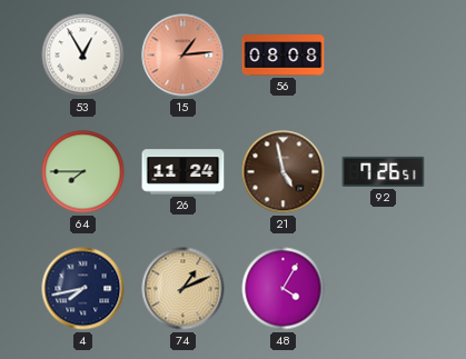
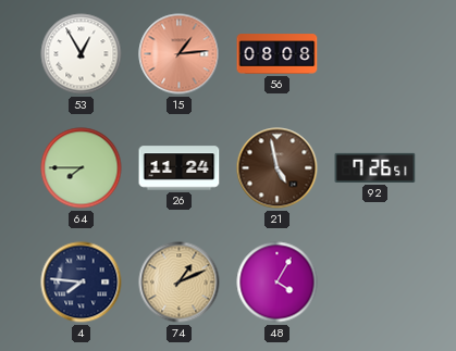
4: 7:43 -> 7:46
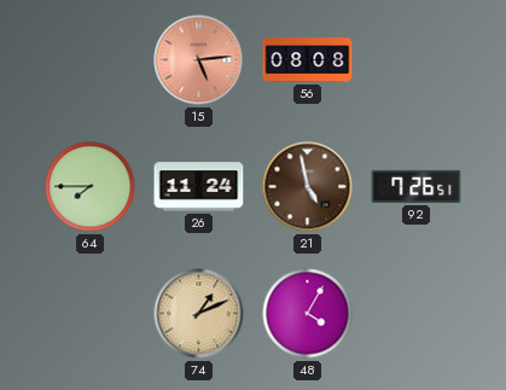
53: 12:55 -> none
15: 1:14 -> 5:14
4: 7:46 -> none
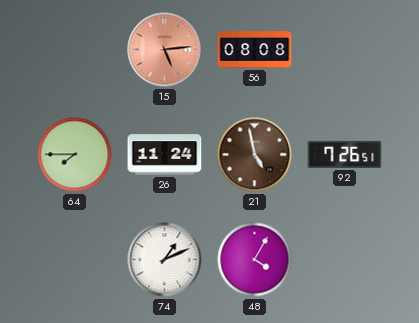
74 dial: champagne -> white
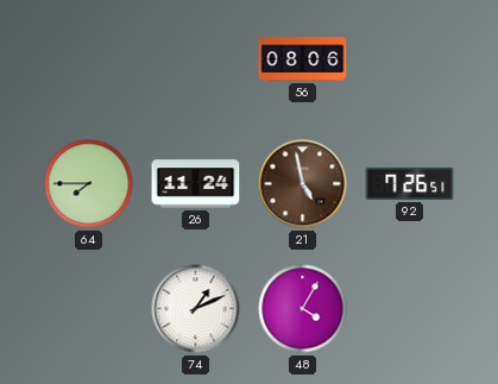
15: 5:14 -> none
56: 08:08 -> 08:06
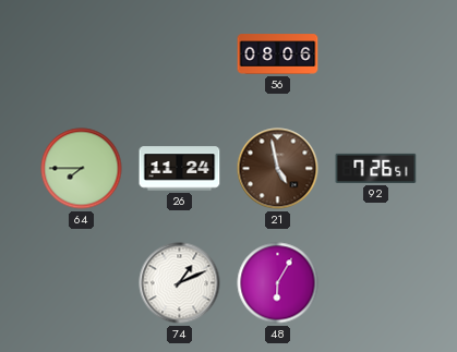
48: 4:05 -> 6:05
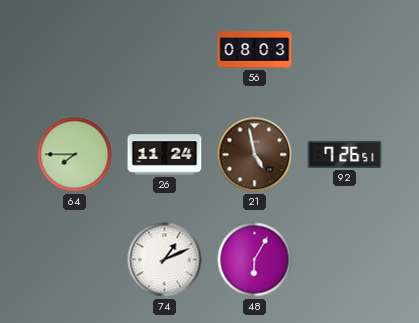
56: 08:06 -> 08:03
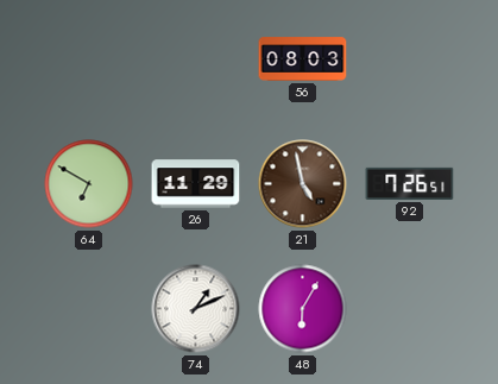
64: 7:45 -> 6:50
26: 11:24 -> 11:29
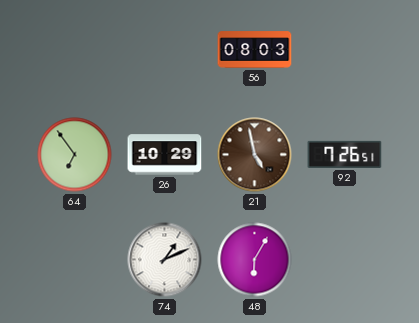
64: 6:50 -> 6:54
26: 11:29 -> 10:29
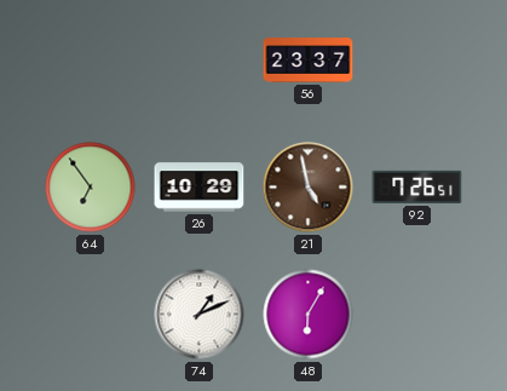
56: 08:03 -> 23:37
